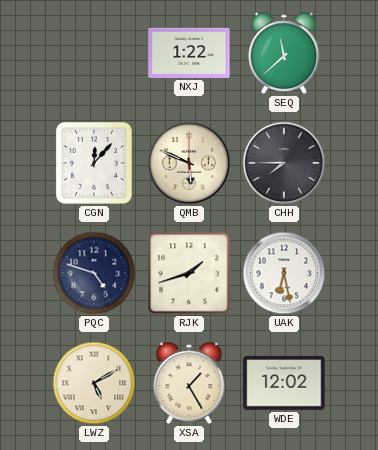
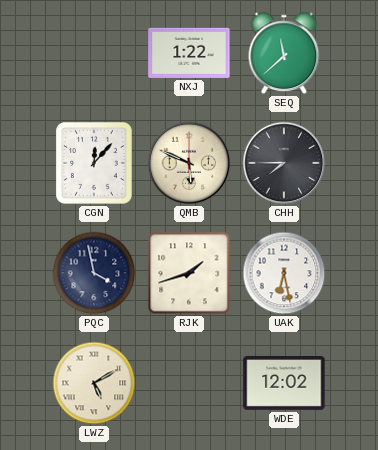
PQC: 4:48 -> 3:58
XSA: 1:25 -> none
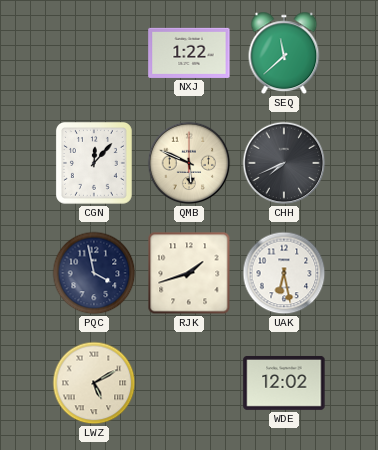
CHH: 7:45 -> 7:41
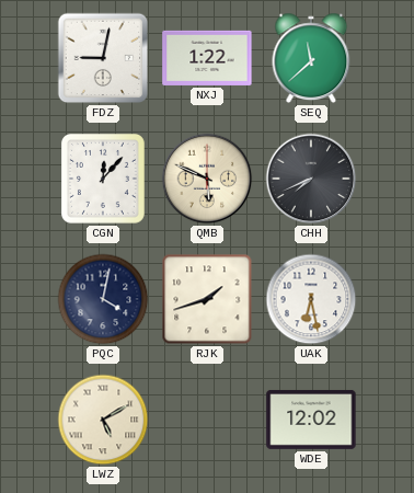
FDZ: none -> 9:02
PQC: 3:58 -> 4:02
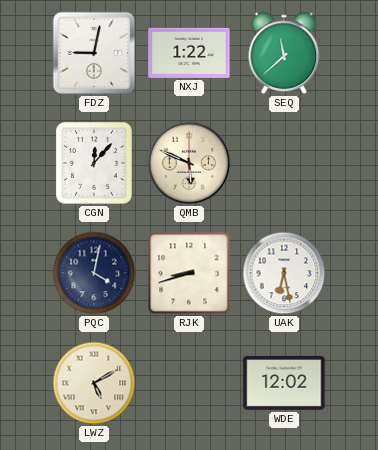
CHH: 7:41 -> none
RJK: 1:42 -> 8:42
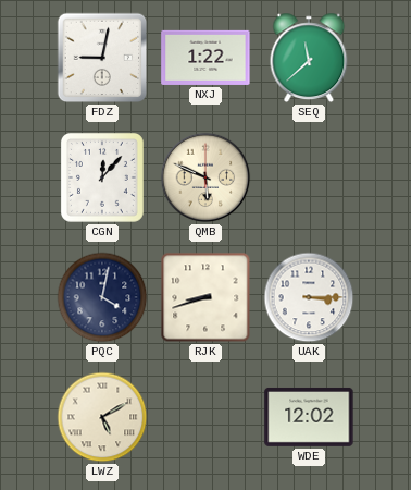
UAK: 6:28 -> 3:15
